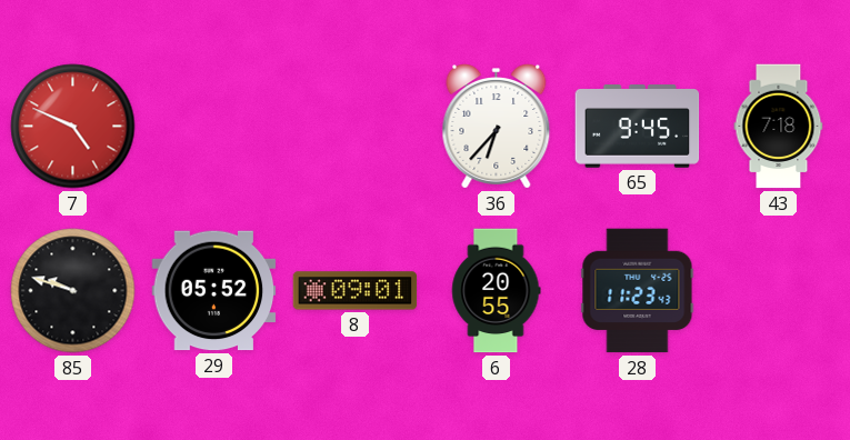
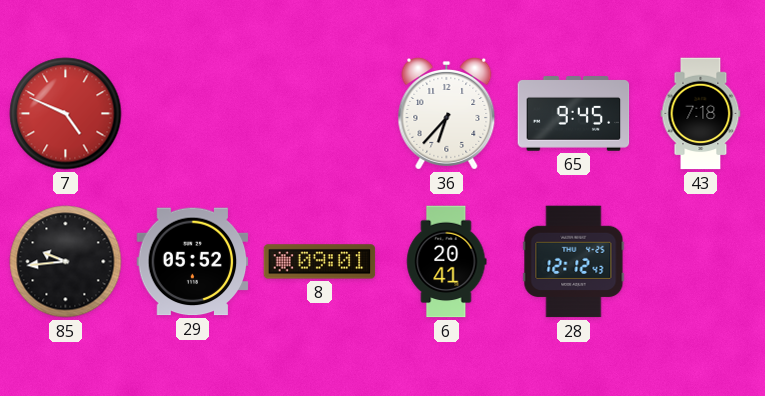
85: 9:48 -> 9:44
6: 20:55 -> 20:41
28: 11:23 -> 12:12
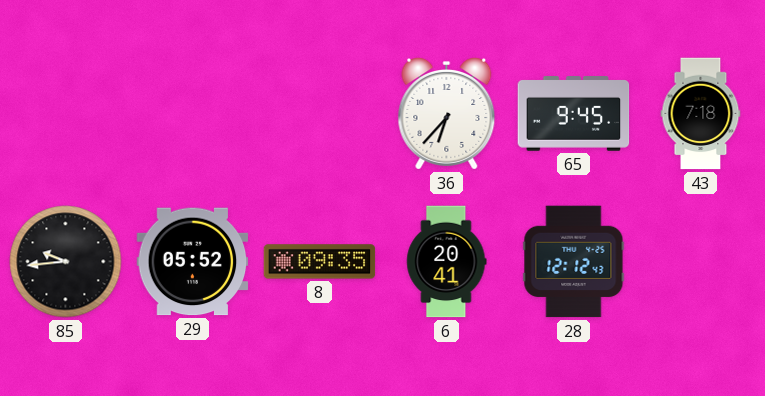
7: 4:49 -> none
8: 09:01 -> 09:35
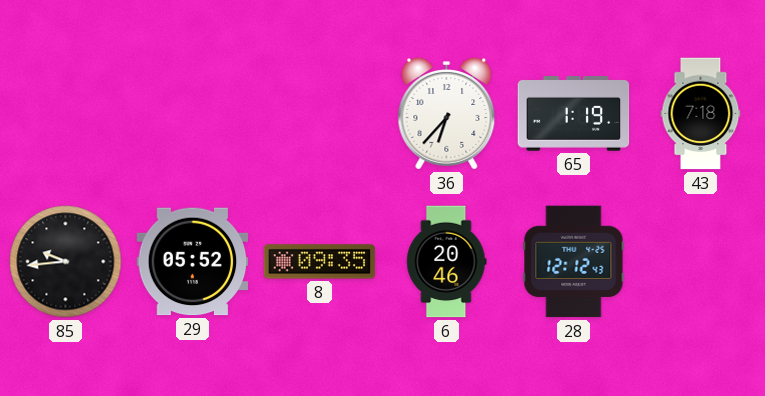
65: 9:45 -> 1:19
6: 20:41 -> 20:46
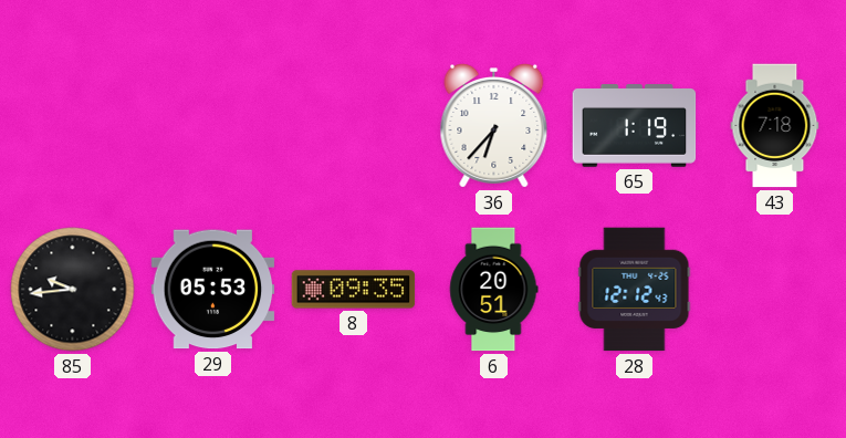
29: 05:52 -> 05:53
6: 20:46 -> 20:51
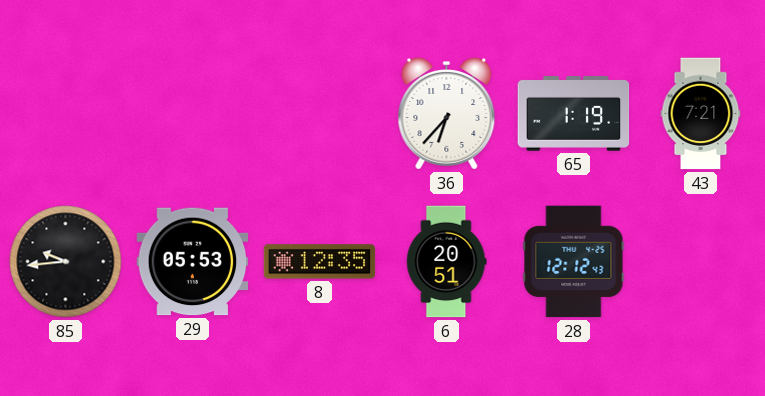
43: 7:18 -> 7:21
8: 09:35 -> 12:35
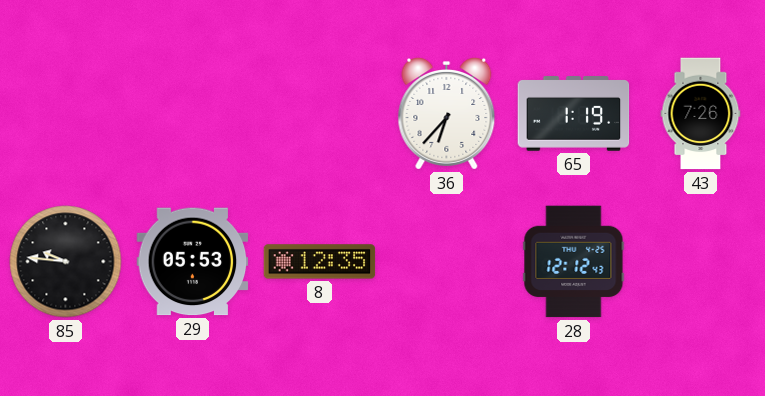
43: 7:21 -> 7:26
85: 9:44 -> 9:46
6: 20:51 -> none
